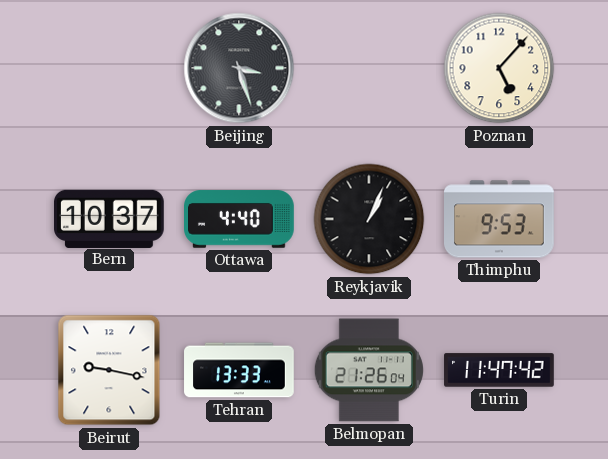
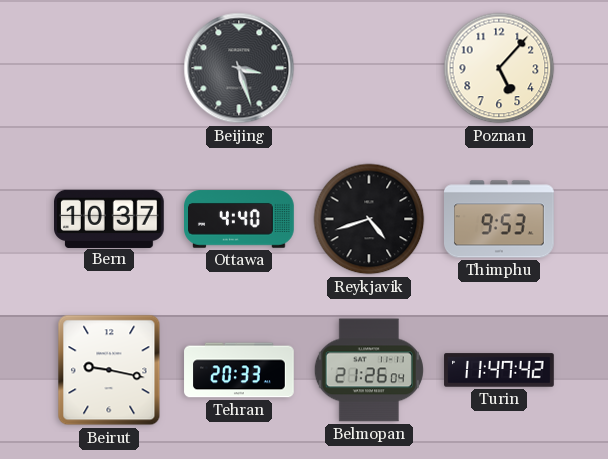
Reykjavik: 1:04 -> 4:42
Tehran: 13:33 -> 20:33
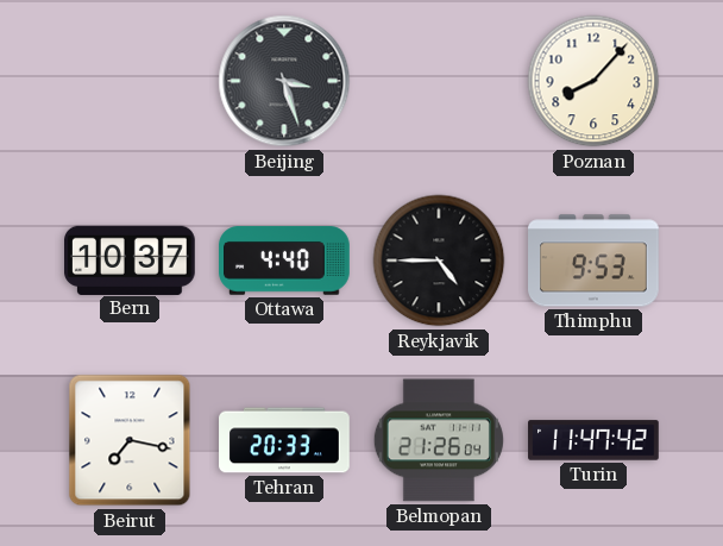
Poznan: 5:07 -> 8:07
Reykjavik: 4:42 -> 4:45
Beirut: 9:17 -> 7:17
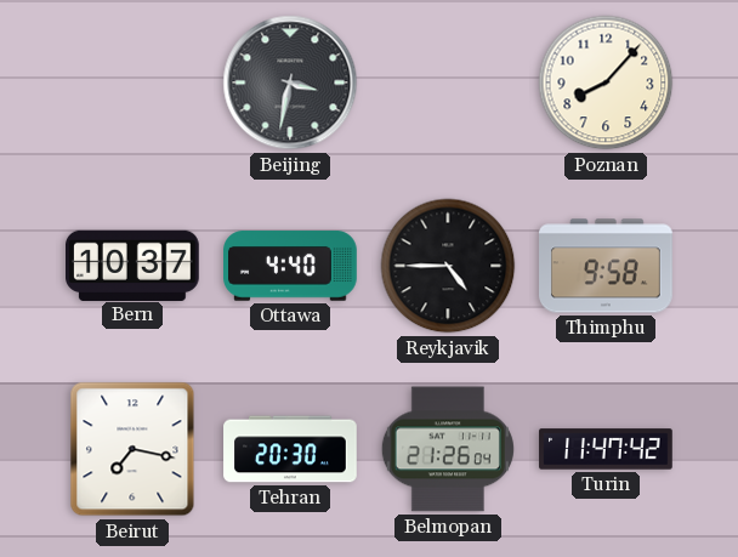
Beijing: 3:27 -> 3:32
Thimphu: 9:53 -> 9:58
Tehran: 20:33 -> 20:30
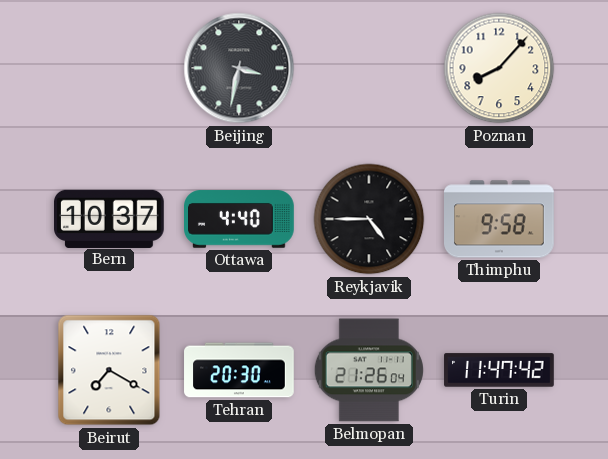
Beirut: 7:17 -> 7:20
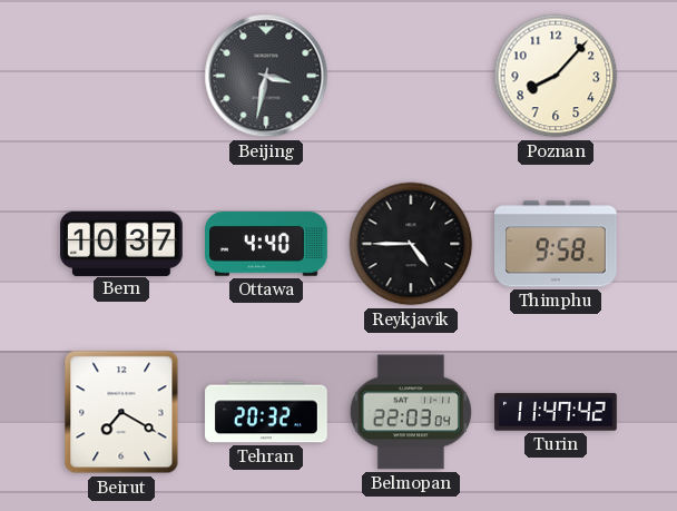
Tehran: 20:30 -> 20:32
Belmopan: 21:26 -> 22:03
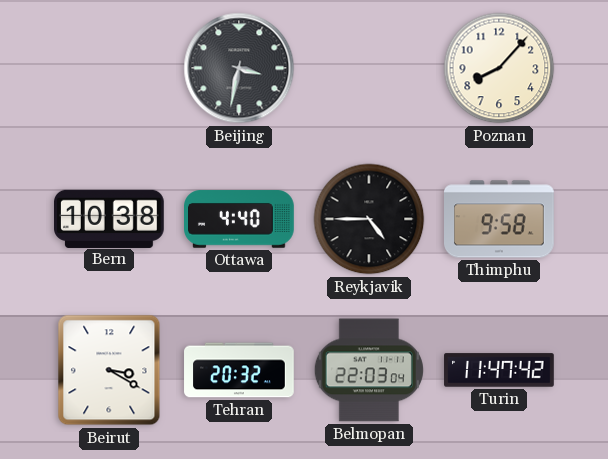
Bern: 10:37 -> 10:38
Beirut: 7:20 -> 3:20
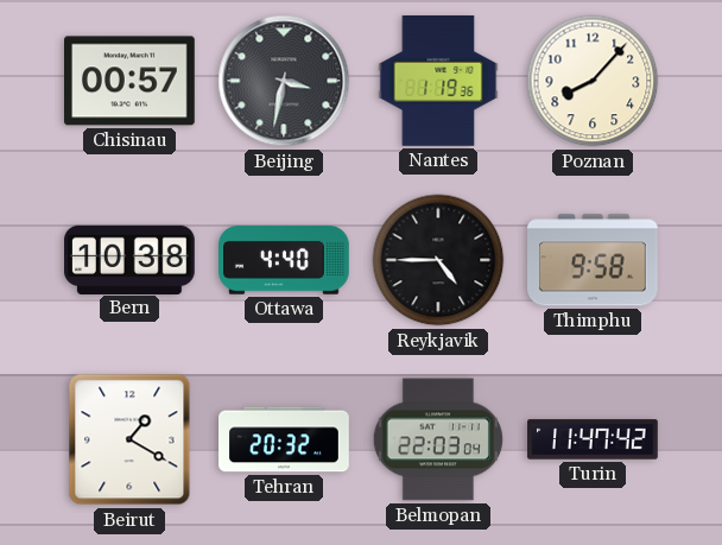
Chisinau: none -> 00:57
Nantes: none -> 1:19
Beirut: 3:20 -> 1:20
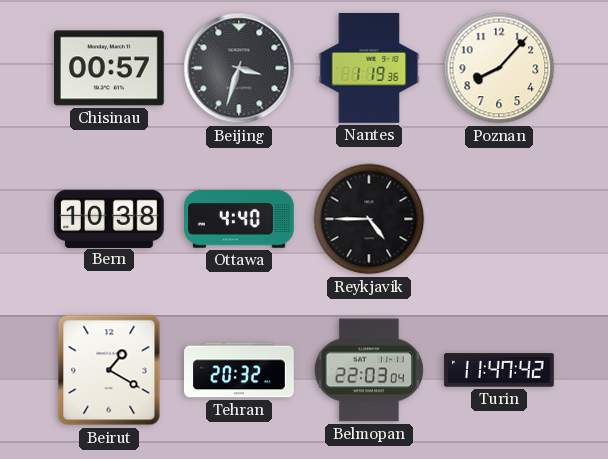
Beijing: 3:32 -> 3:33
Thimphu: 9:58 -> none
